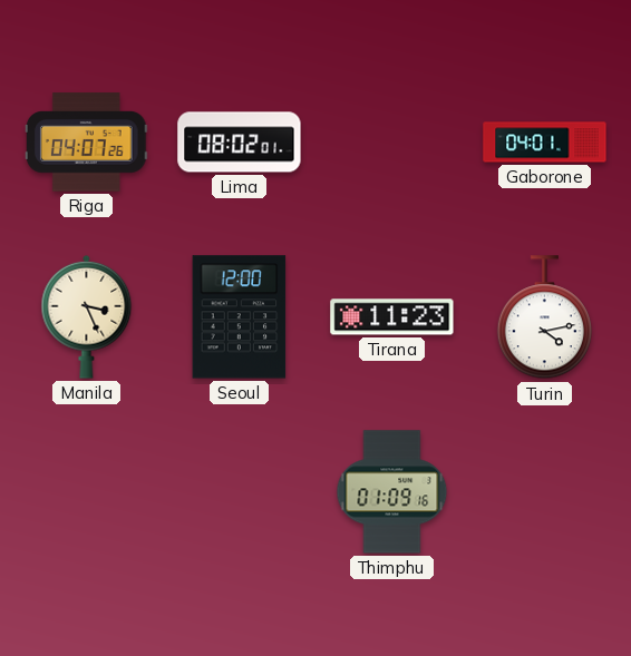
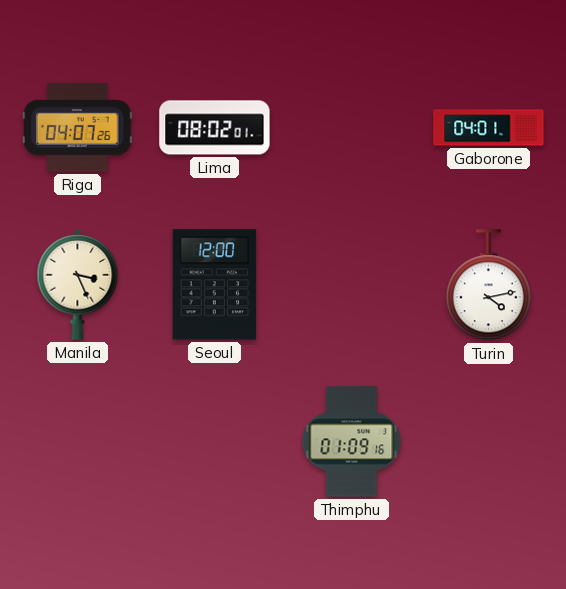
Tirana: 11:23 -> none
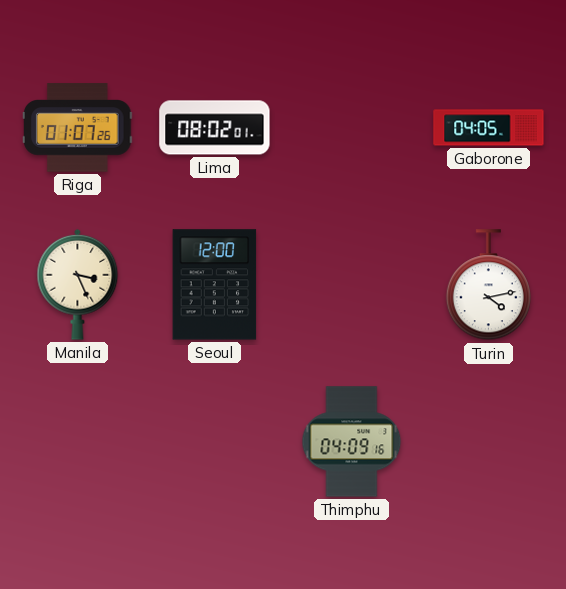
Riga: 04:07 -> 01:07
Gaborone: 04:01 -> 04:05
Thimphu: 01:09 -> 04:09
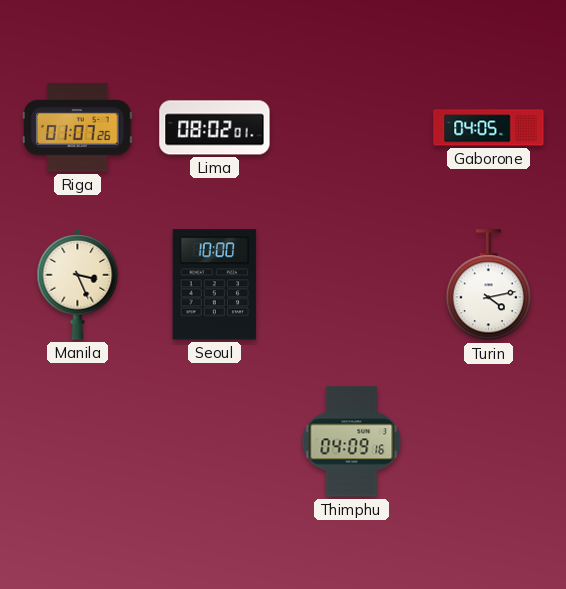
Seoul: 12:00 -> 10:00
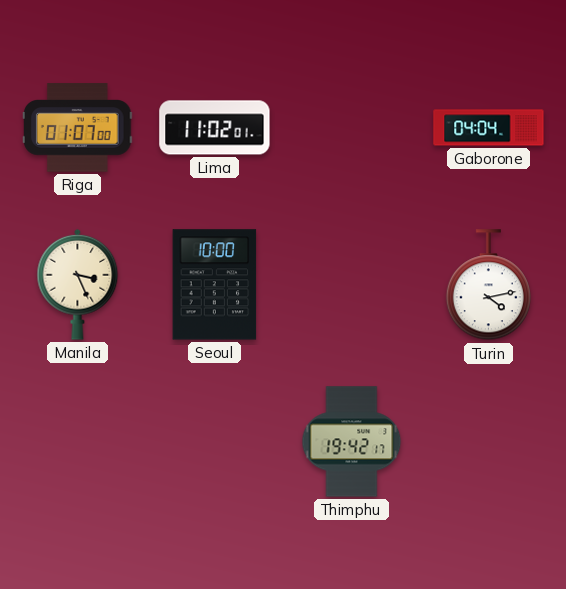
Riga: 01:07:26 -> 01:07:00
Lima: 08:02 -> 11:02
Gaborone: 04:05 -> 04:04
Thimphu: 04:09 -> 19:42
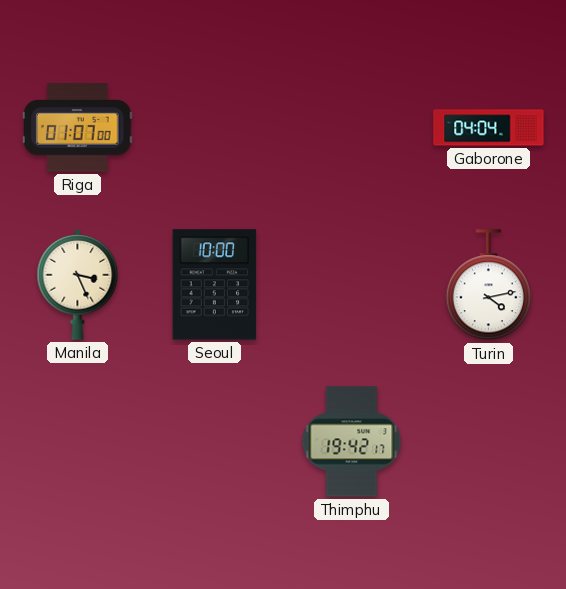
Lima: 11:02 -> none
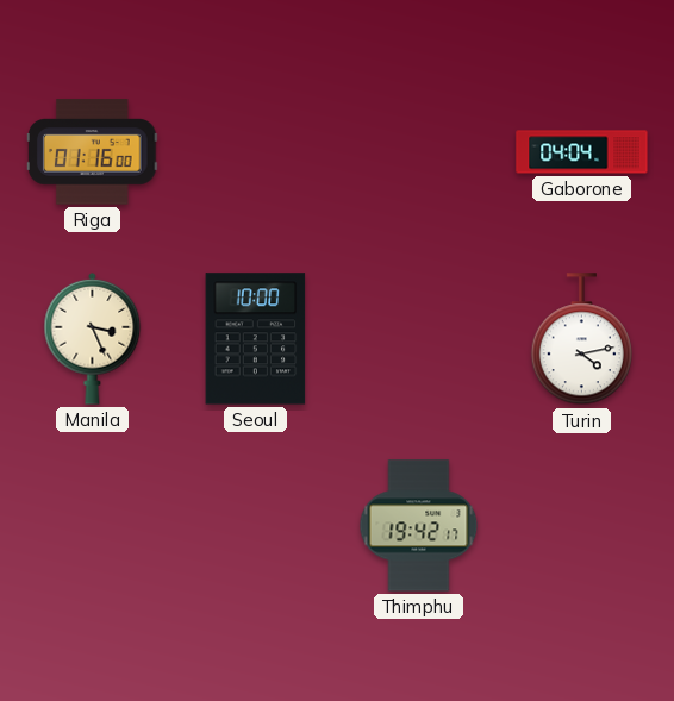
Riga: 01:07 -> 01:16
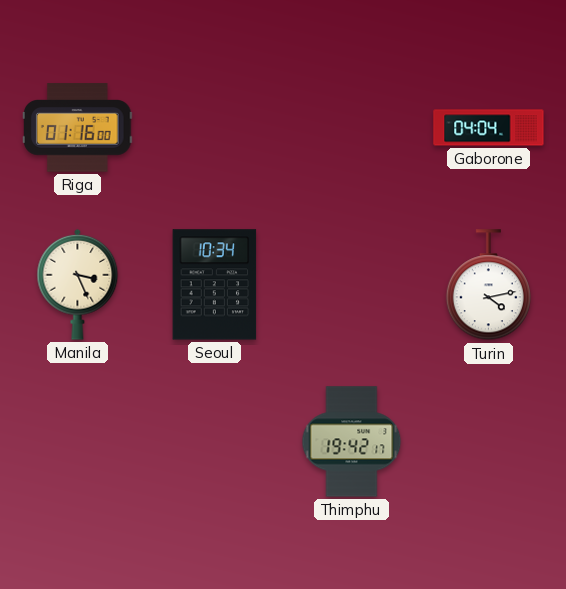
Seoul: 10:00 -> 10:34
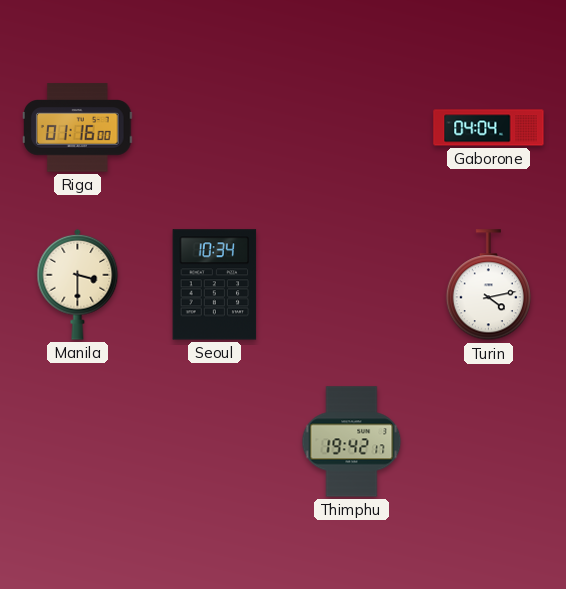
Manila: 3:26 -> 3:30
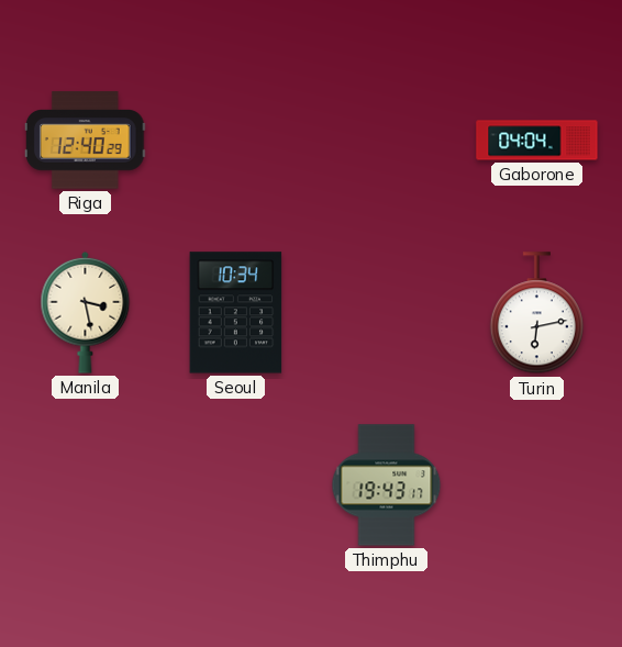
Riga: 01:16 -> 12:40
Manila: 3:30 -> 3:28
Turin: 4:13 -> 6:13
Thimphu: 19:42 -> 19:43
